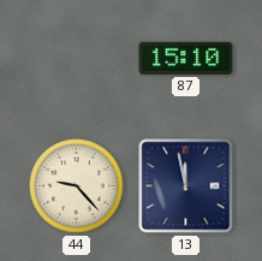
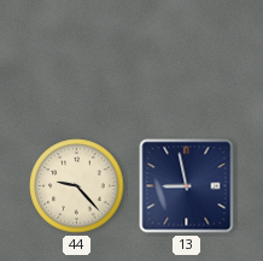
87: 15:10 -> none
13: 11:58 -> 8:58
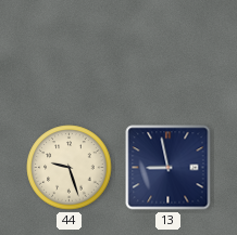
44: 9:23 -> 9:27
